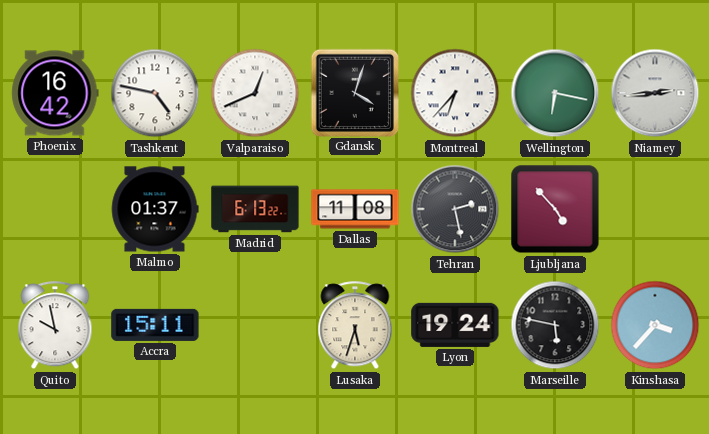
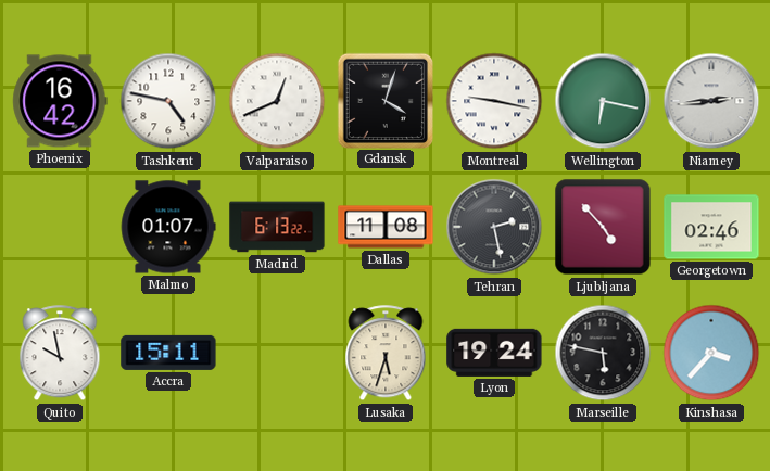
Montreal: 6:37 -> 9:17
Malmo: 01:37 -> 01:07
Georgetown: none -> 02:46
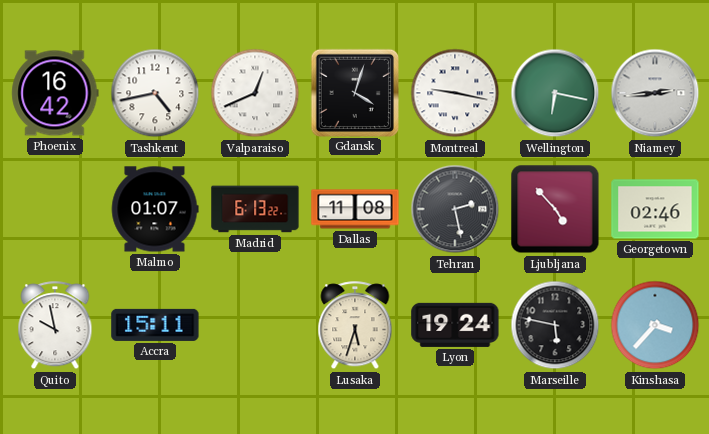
Tashkent: 4:47 -> 4:43
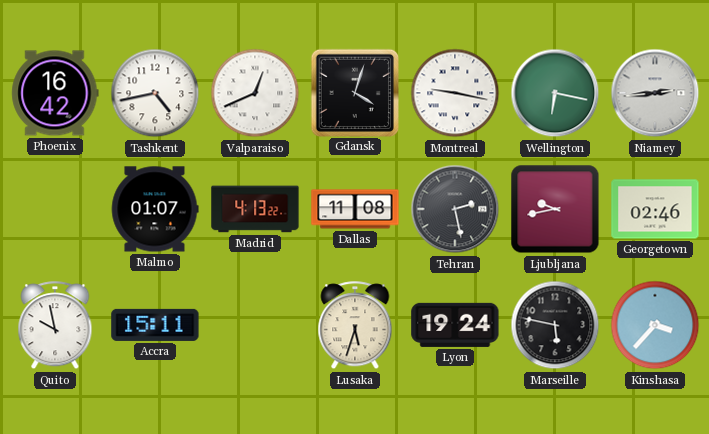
Madrid: 6:13 -> 4:13
Ljubljana: 4:53 -> 9:43
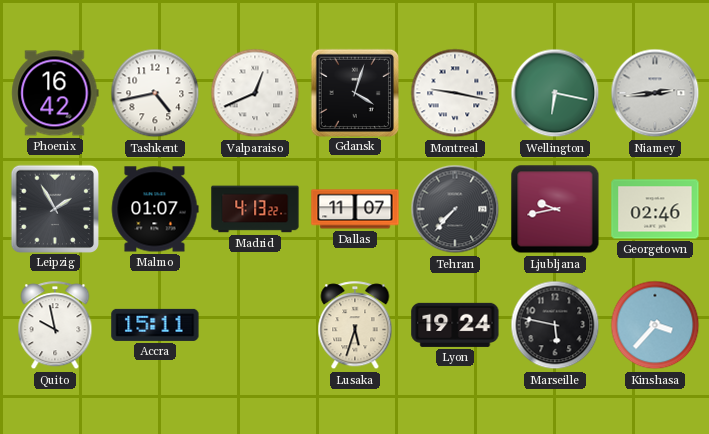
Leipzig: none -> 1:55
Dallas: 11:08 -> 11:07
Tehran: 2:28 -> 7:37
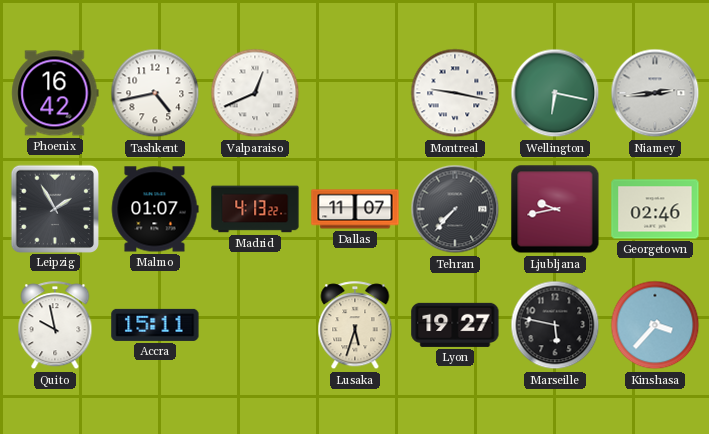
Gdansk: 4:03 -> none
Lyon: 19:24 -> 19:27
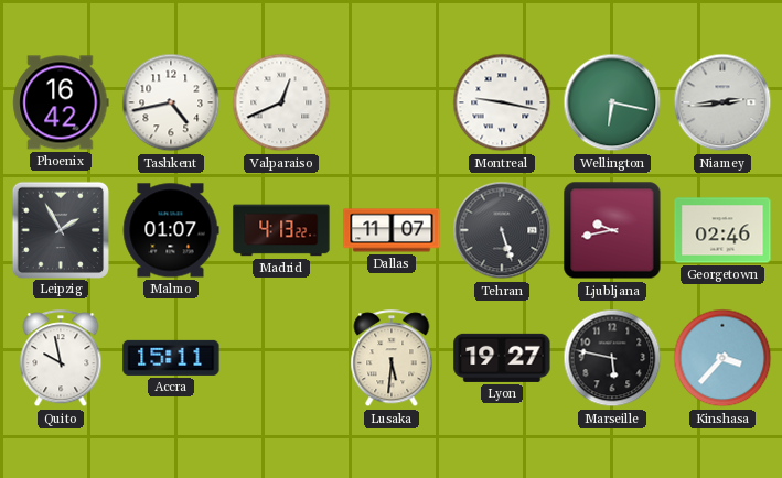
Tehran: 7:37 -> 5:27
Lusaka: 5:33 -> 5:31
